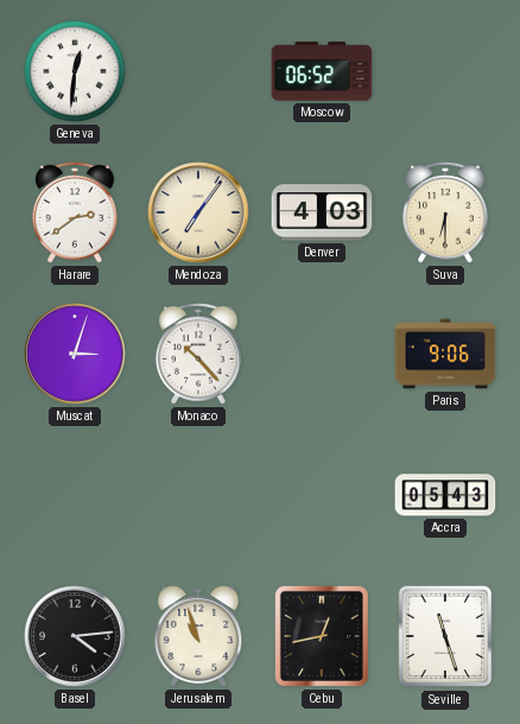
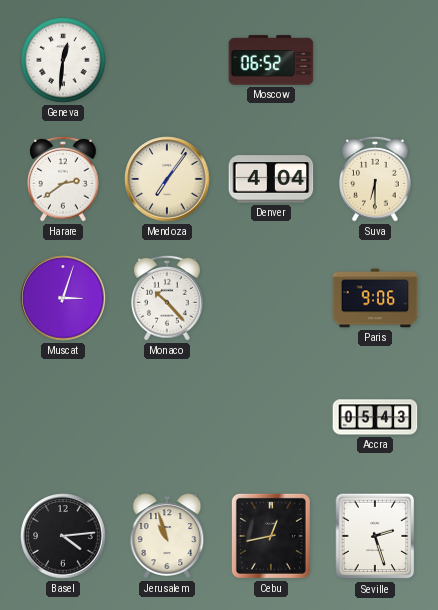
Denver: 4:03 -> 4:04
Seville: 11:27 -> 2:27
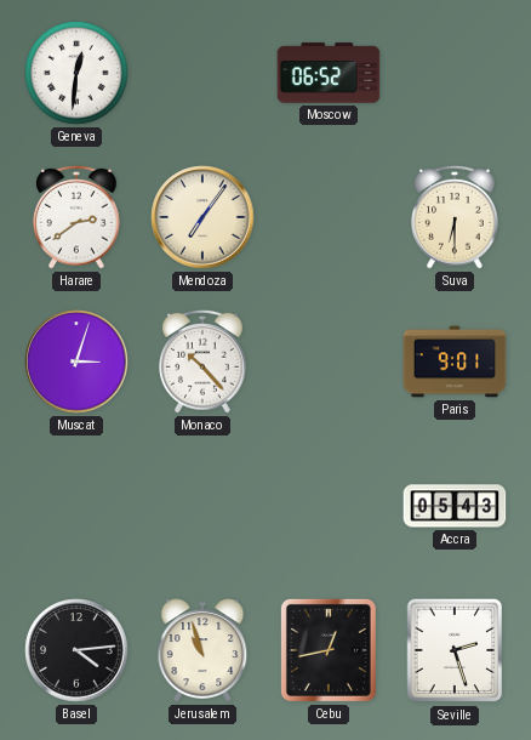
Denver: 4:04 -> none
Paris: 9:06 -> 9:01
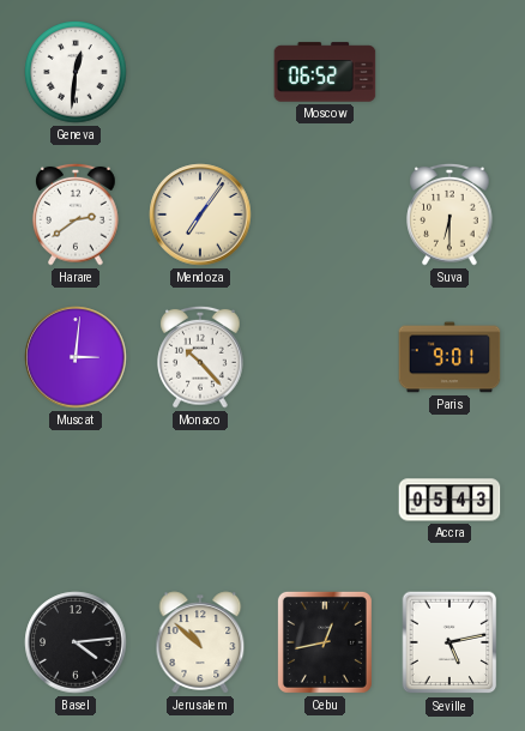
Muscat: 3:03 -> 3:01
Jerusalem: 10:57 -> 10:52
Seville: 2:27 -> 5:13
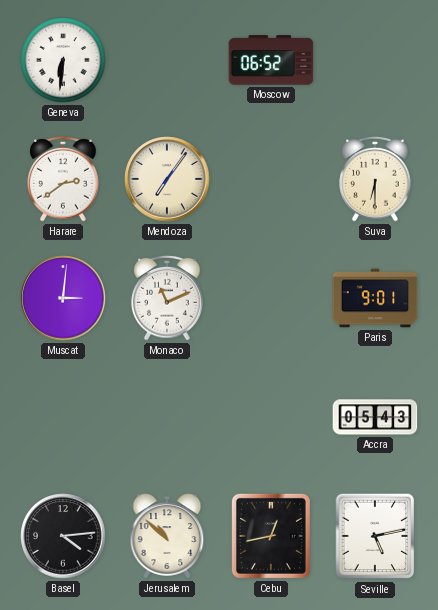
Geneva: 12:31 -> 6:31
Monaco: 10:23 -> 11:11
